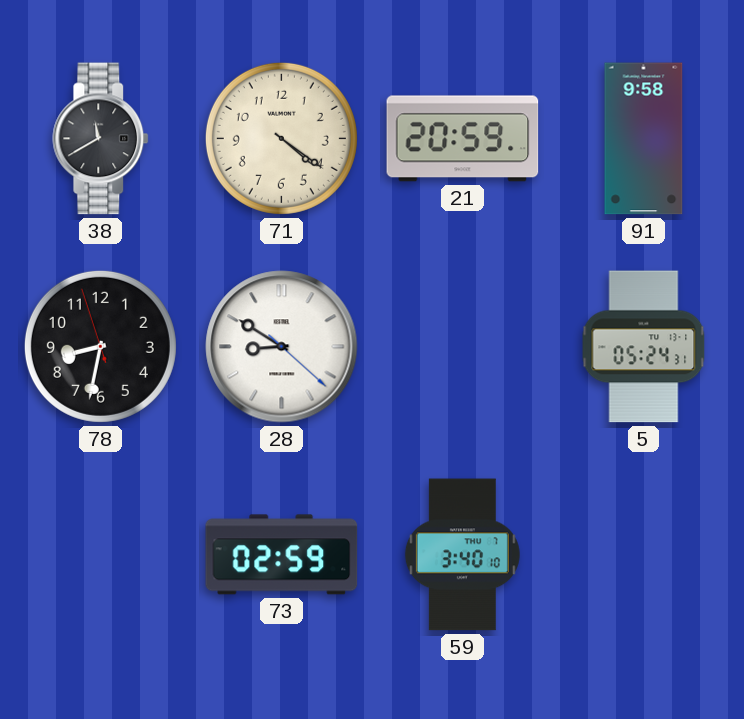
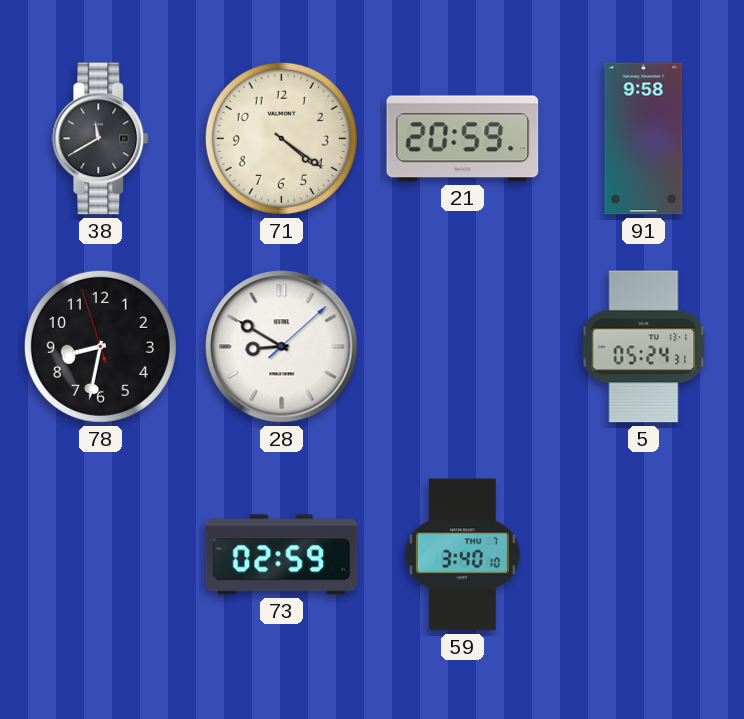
28: 8:50:22 -> 8:50:08
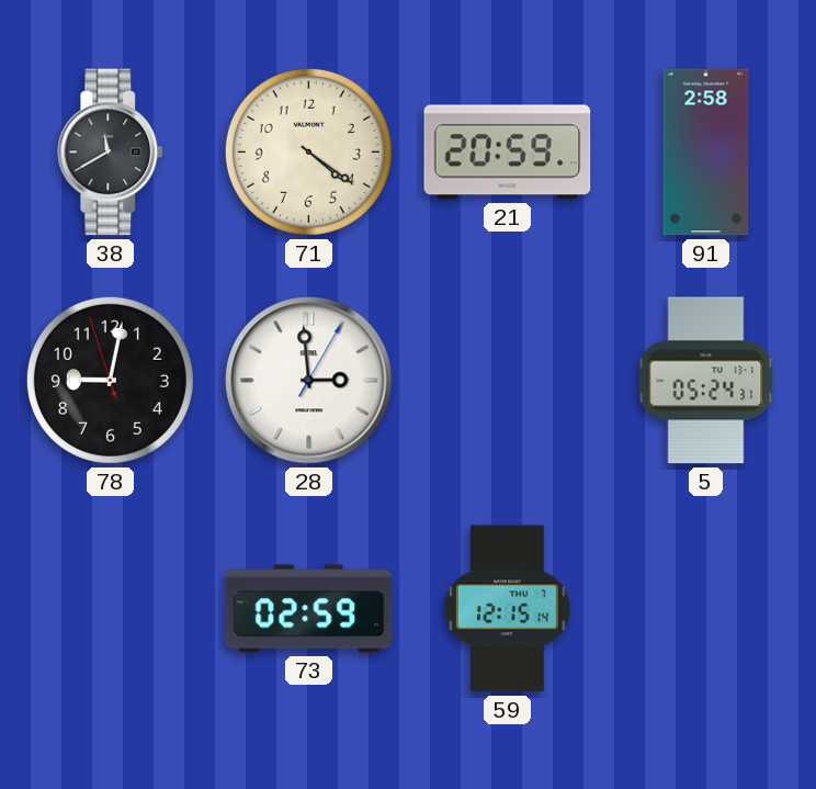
91: 9:58 -> 2:58
78: 8:31 -> 9:01
28: 8:50 -> 2:59
59: 3:40 -> 12:15
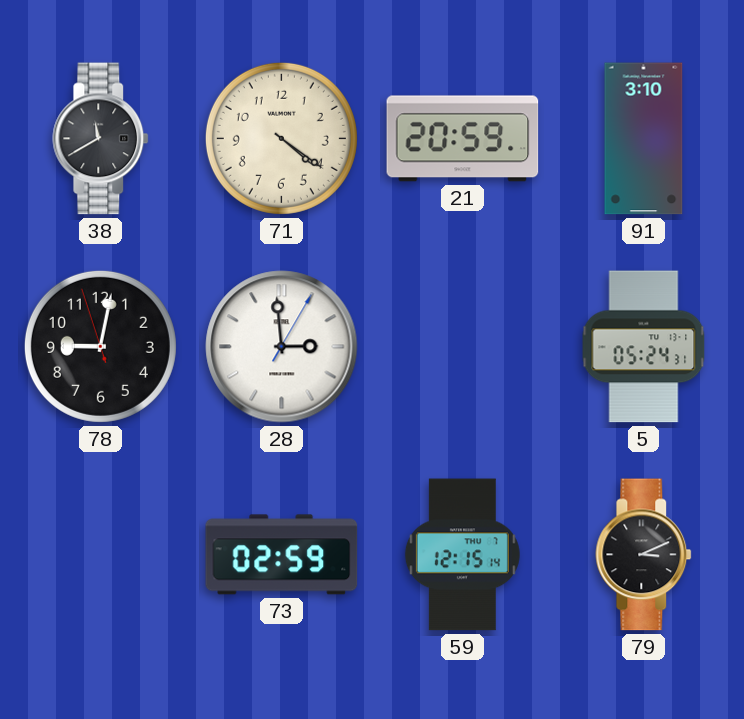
91: 2:58 -> 3:10
79: none -> 3:11
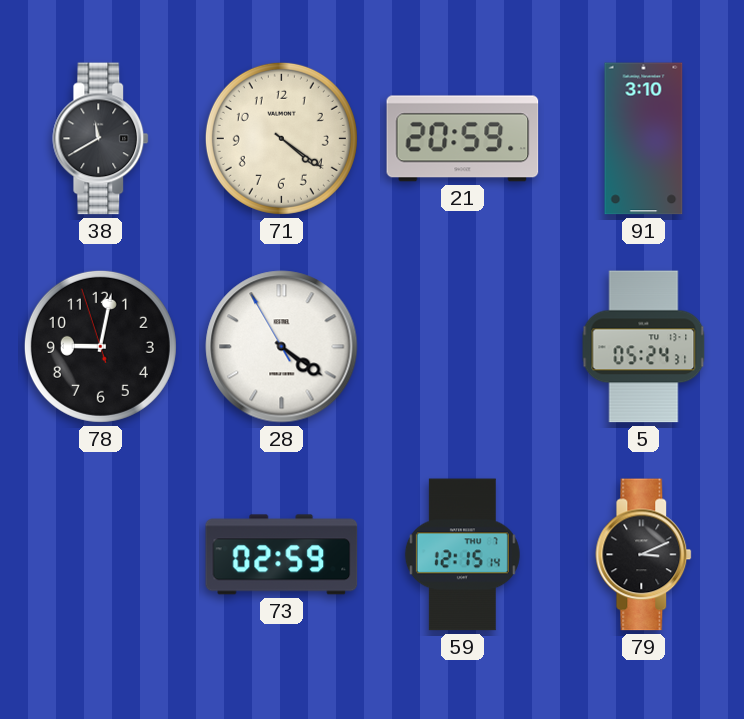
28: 2:59 -> 4:20
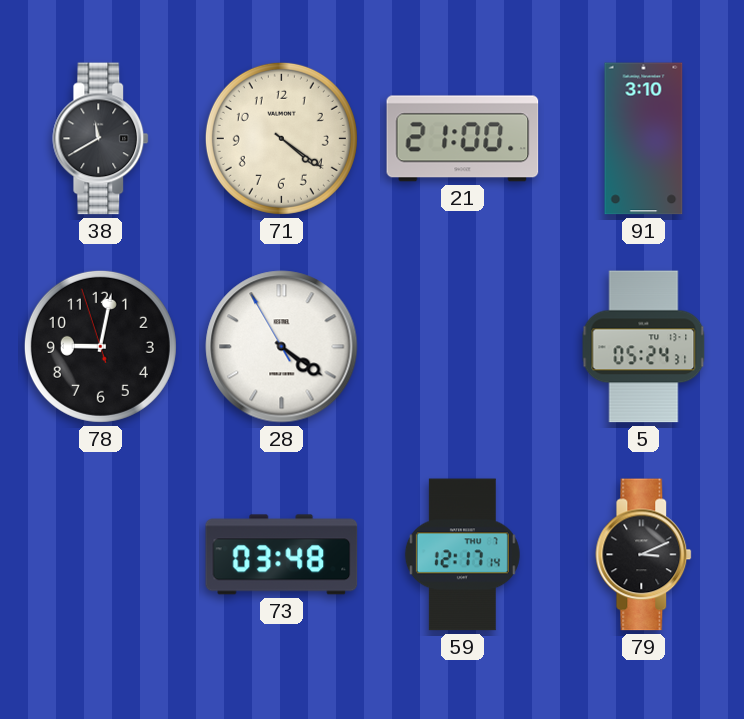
21: 20:59 -> 21:00
73: 02:59 -> 03:48
59: 12:15 -> 12:17
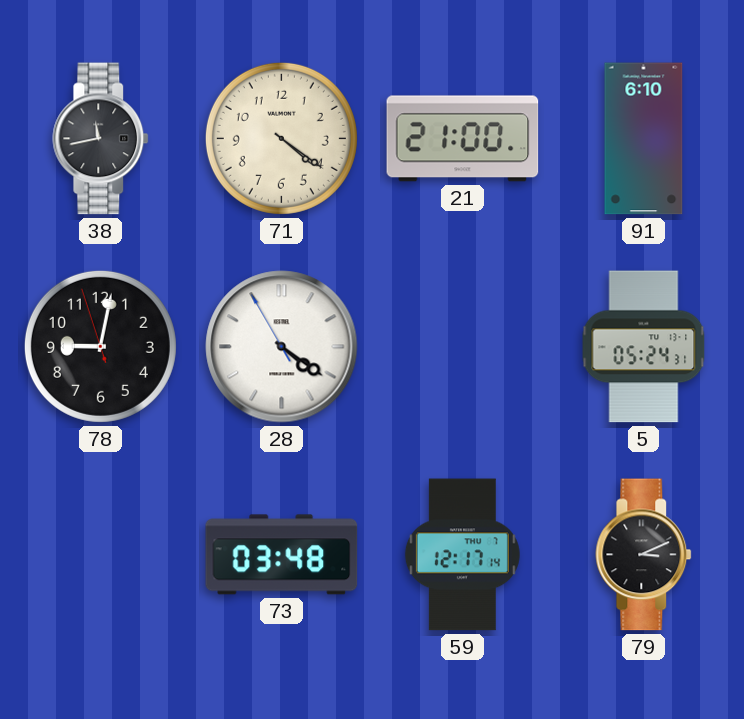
38: 11:40 -> 11:43
91: 3:10 -> 6:10
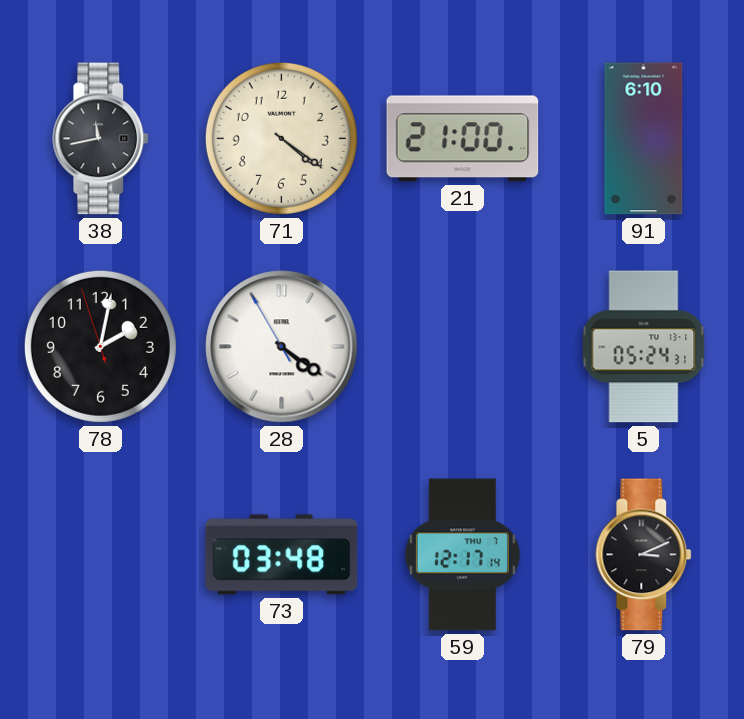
78: 9:01 -> 2:01
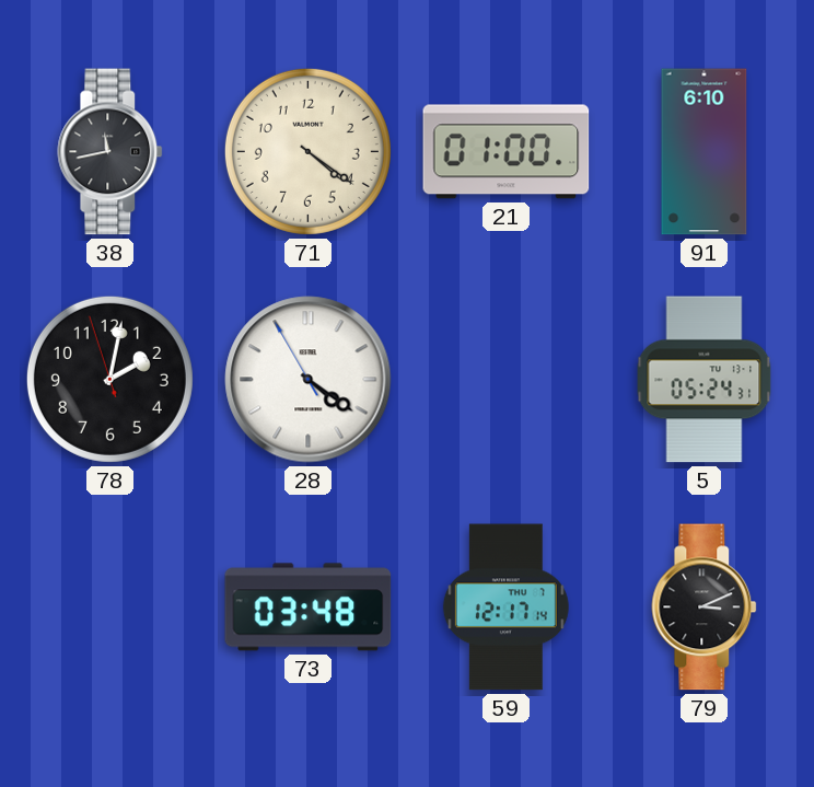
21: 21:00 -> 01:00
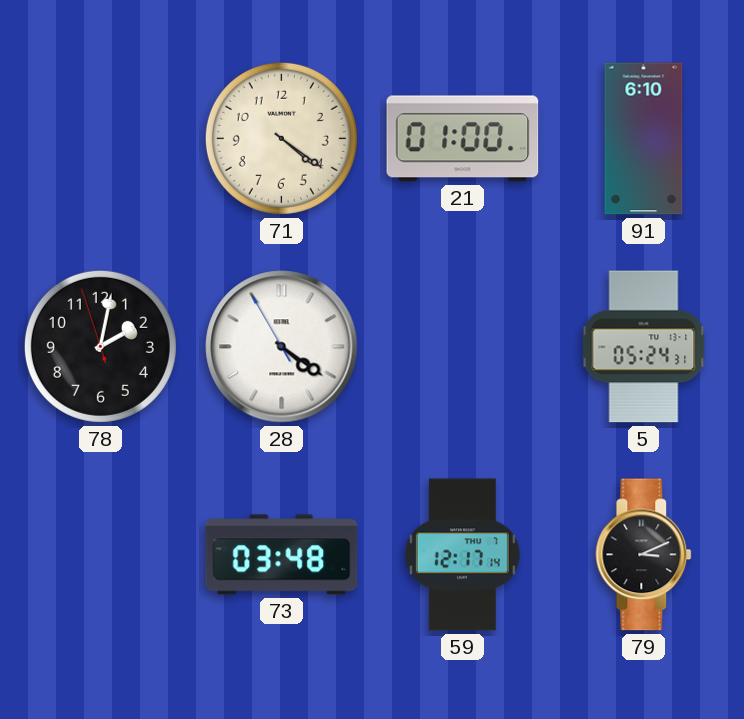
38: 11:43 -> none
